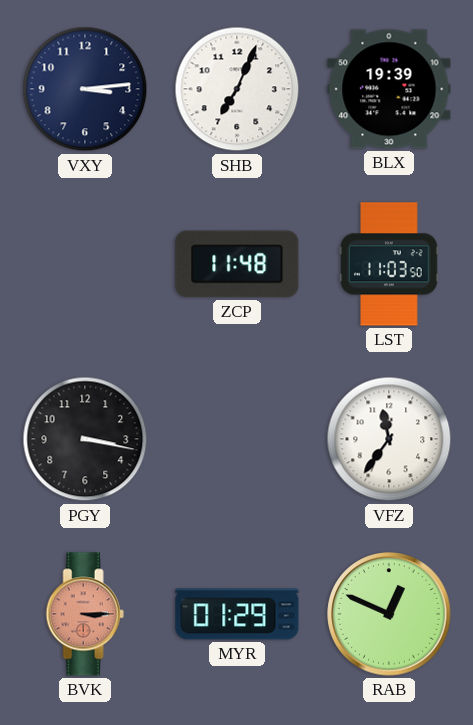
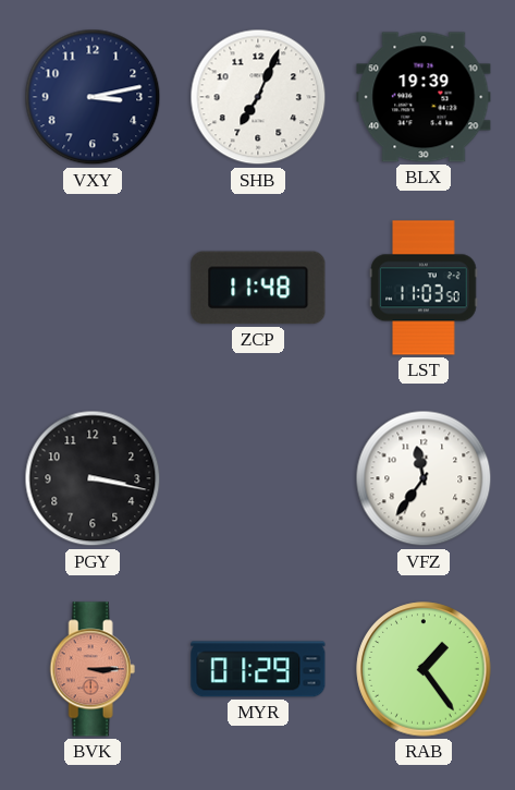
VXY: 3:14 -> 3:13
RAB: 12:49 -> 1:24
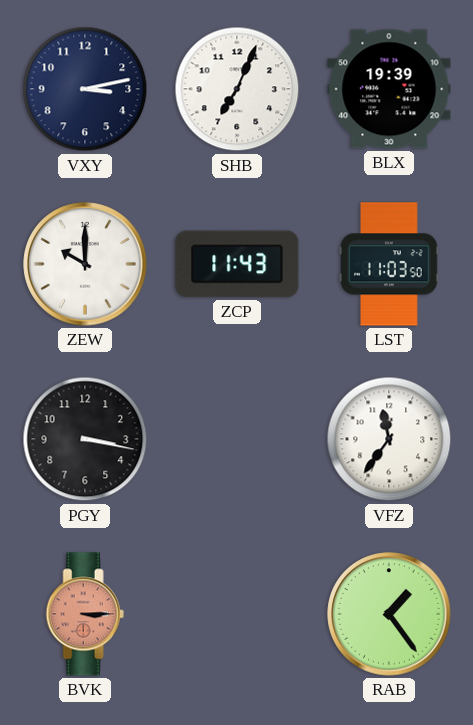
ZEW: none -> 10:00
ZCP: 11:48 -> 11:43
MYR: 01:29 -> none
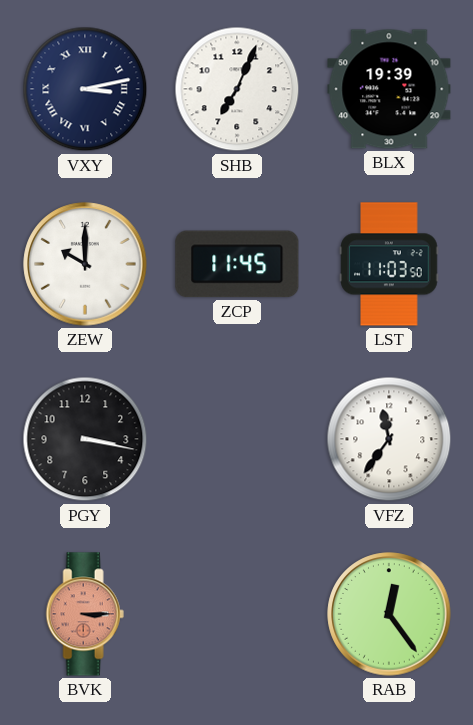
VXY numerals: Arabic -> Roman
ZCP: 11:43 -> 11:45
RAB: 1:24 -> 12:24
